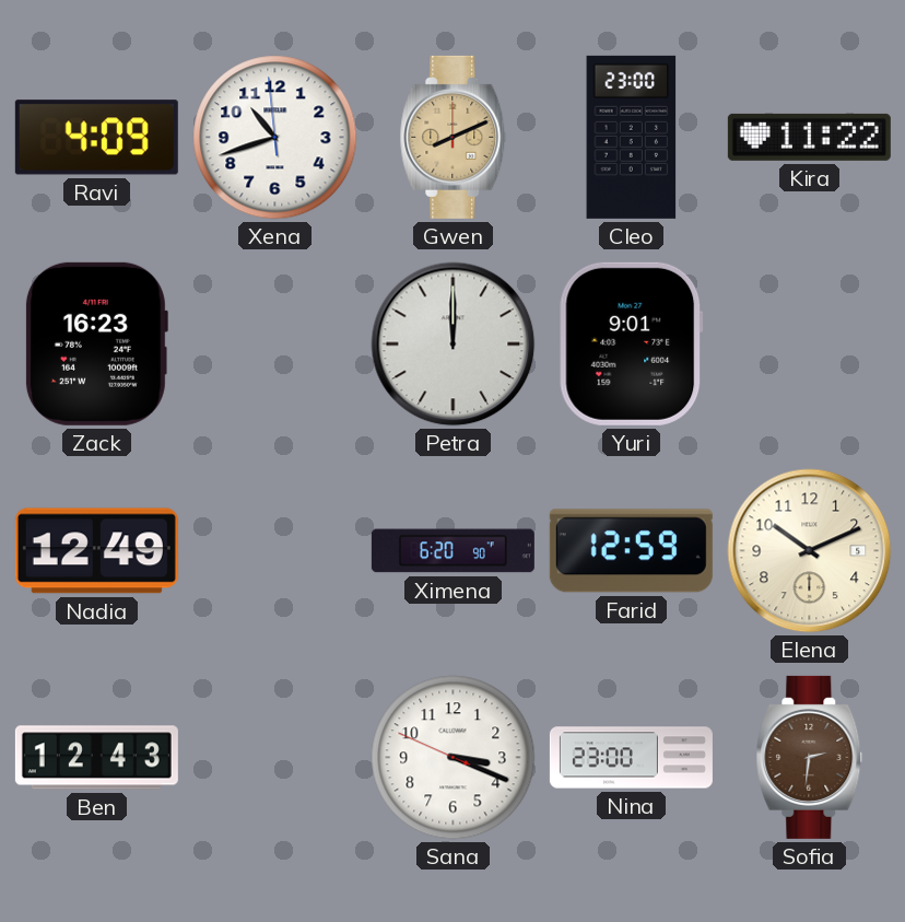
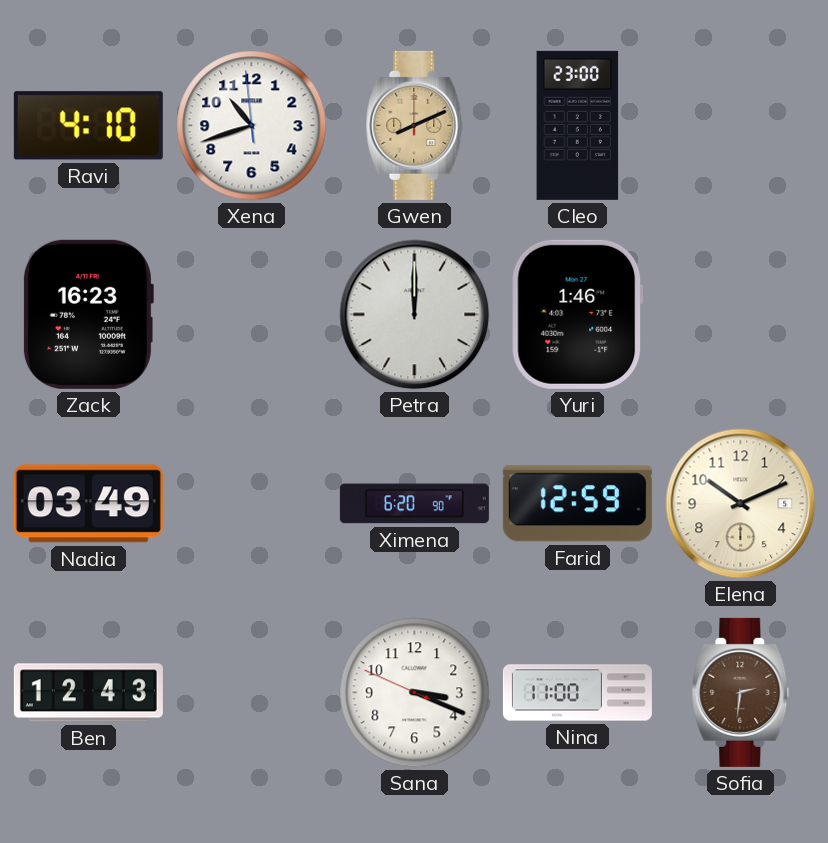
Ravi: 4:09 -> 4:10
Kira: 11:22 -> none
Yuri: 9:01 -> 1:46
Nadia: 12:49 -> 03:49
Nina: 23:00 -> 11:00
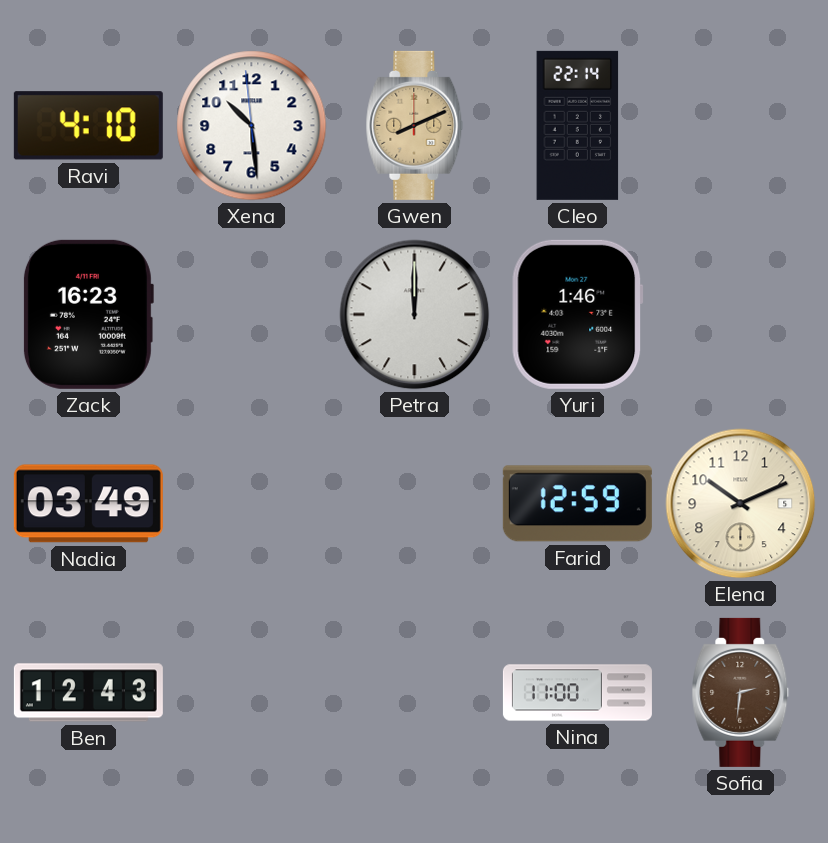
Xena: 10:41 -> 10:28
Cleo: 23:00 -> 22:14
Ximena: 6:20 -> none
Sana: 3:18 -> none
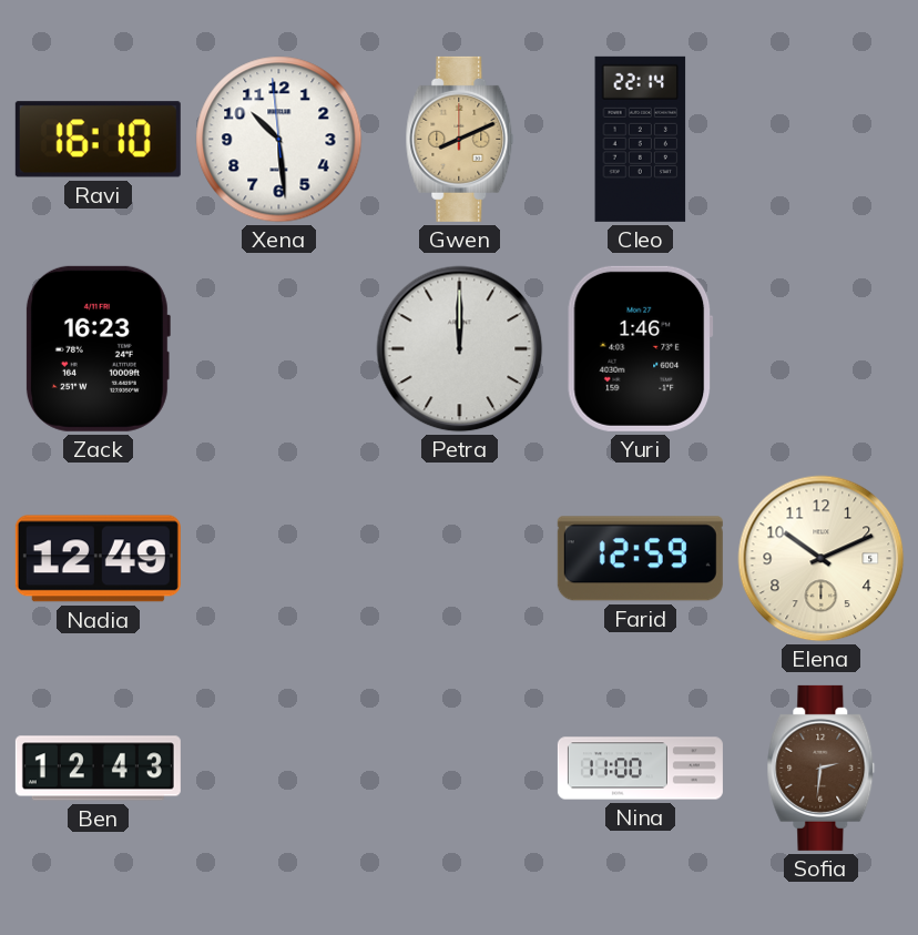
Ravi: 4:10 -> 16:10
Nadia: 03:49 -> 12:49
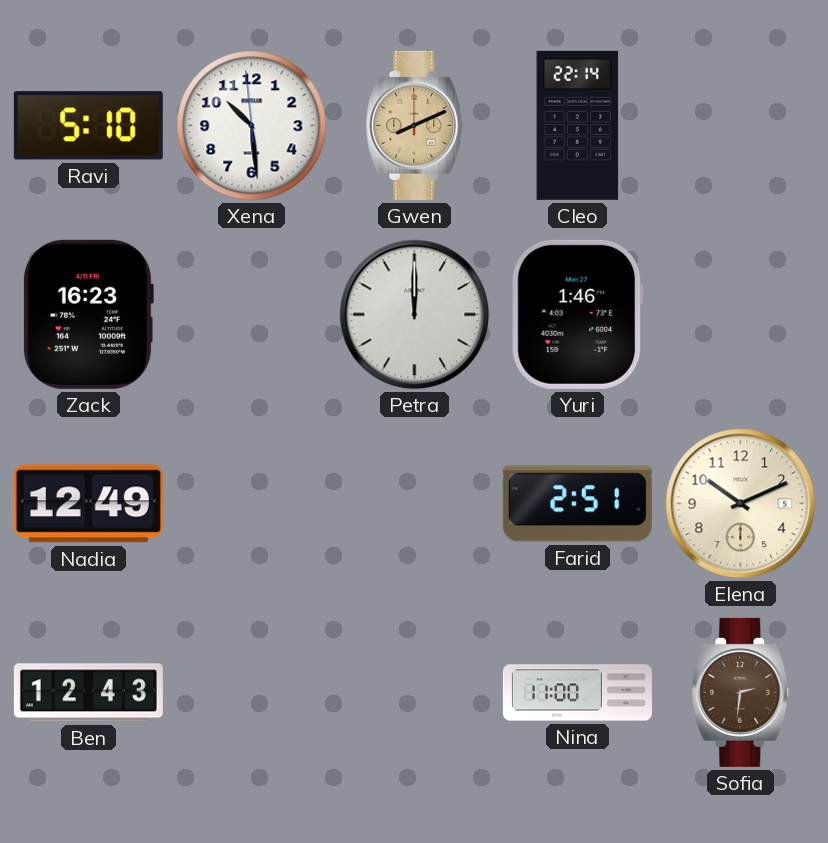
Ravi: 16:10 -> 5:10
Farid: 12:59 -> 2:51
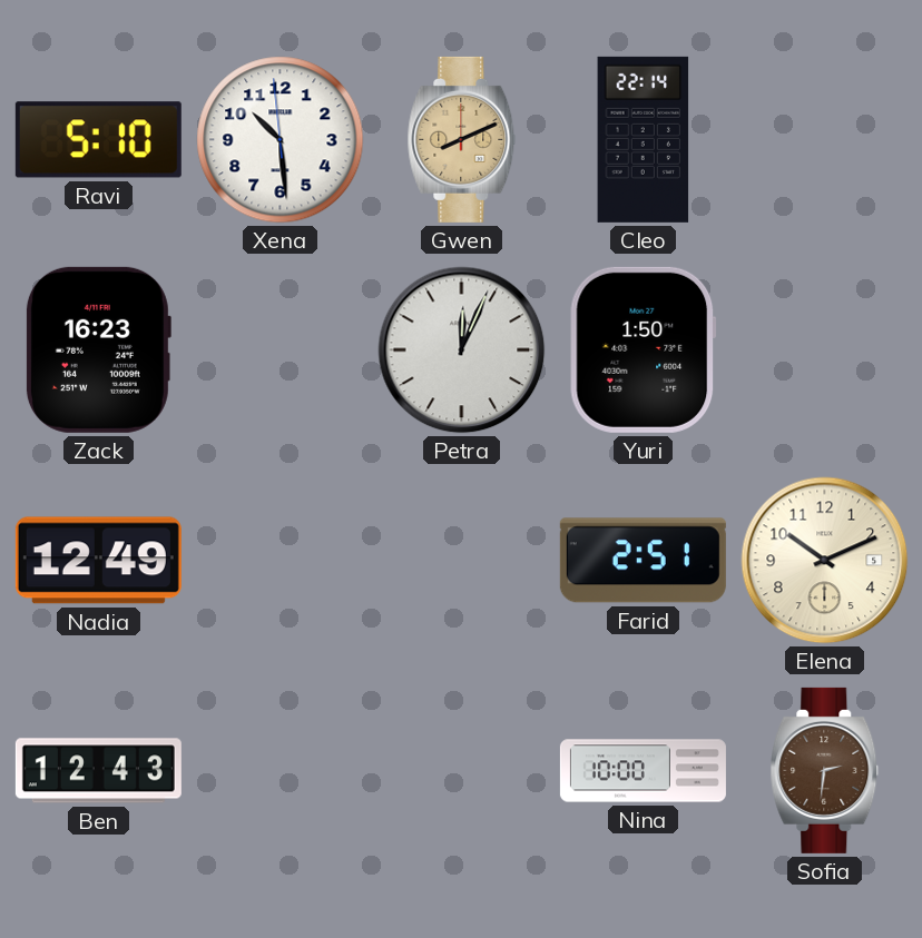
Petra: 12:00 -> 12:04
Yuri: 1:46 -> 1:50
Nina: 11:00 -> 10:00
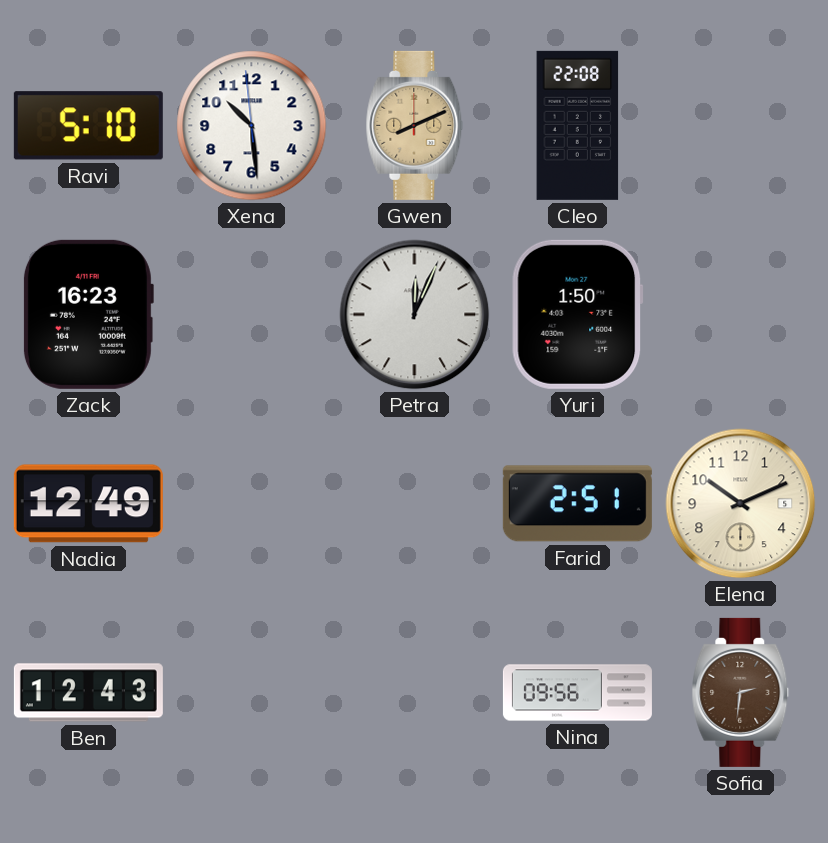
Cleo: 22:14 -> 22:08
Nina: 10:00 -> 09:56
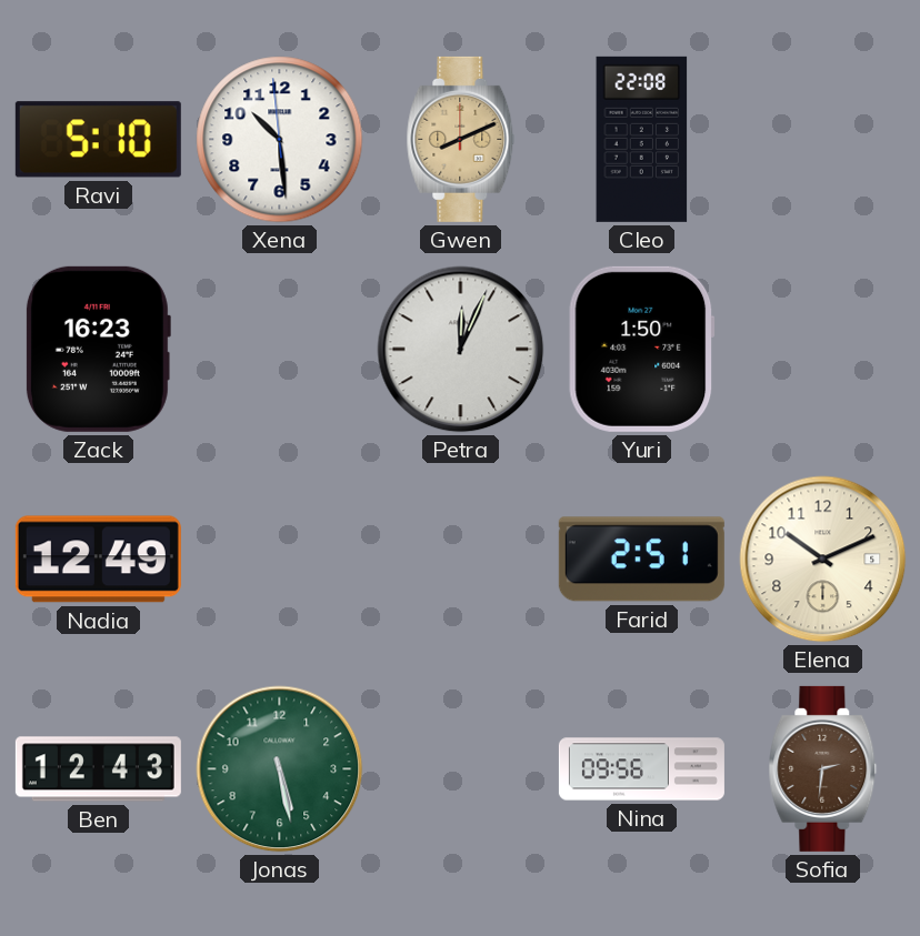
Jonas: none -> 5:28
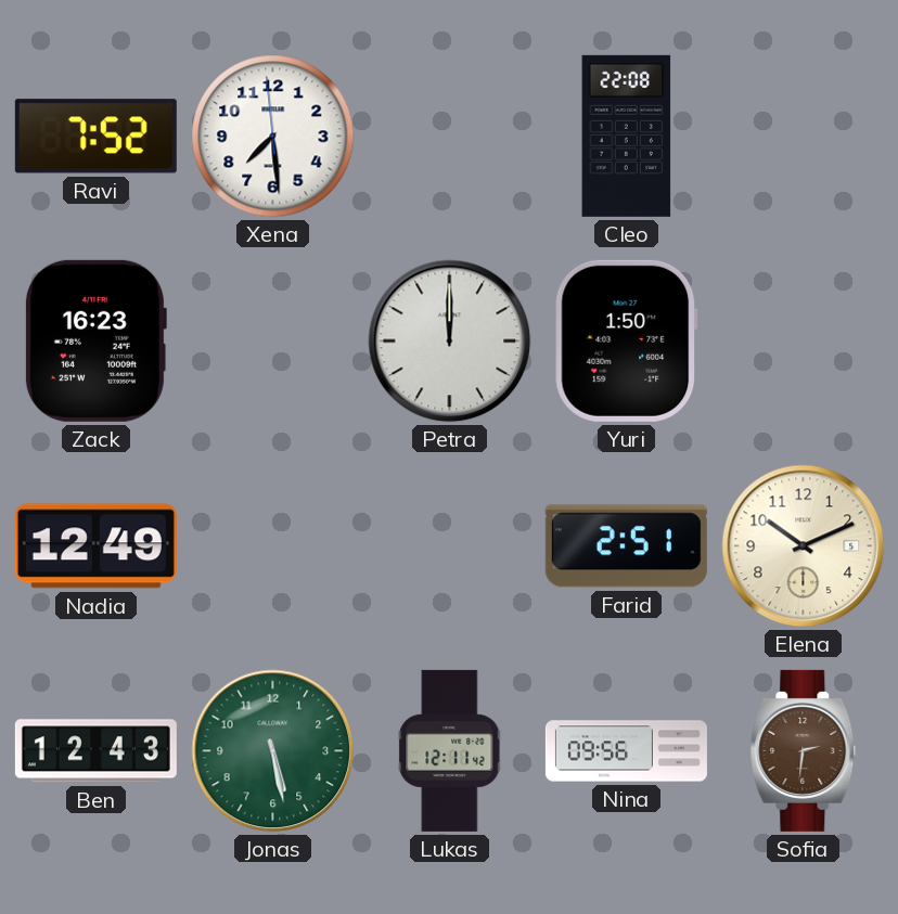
Ravi: 5:10 -> 7:52
Xena: 10:28 -> 7:28
Gwen: 8:11 -> none
Petra: 12:04 -> 12:00
Lukas: none -> 12:11
